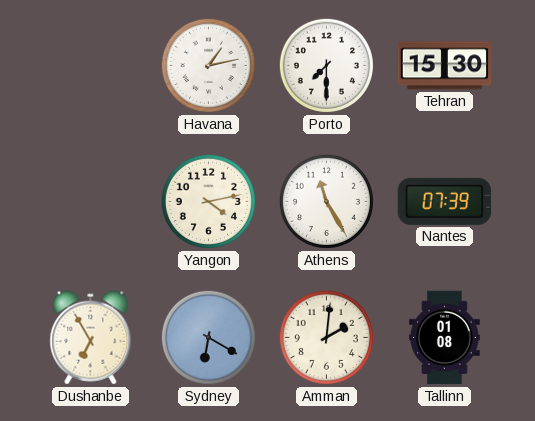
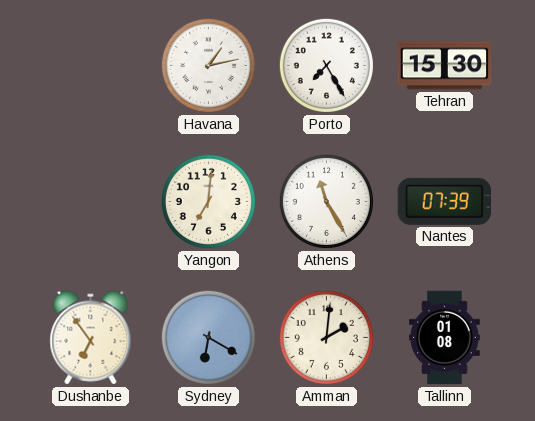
Porto: 7:30 -> 7:25
Yangon: 4:13 -> 7:01
Dushanbe: 6:55 -> 6:54
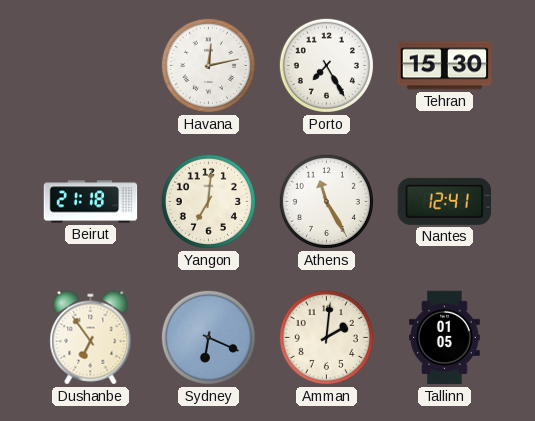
Havana: 1:13 -> 12:13
Beirut: none -> 21:18
Nantes: 07:39 -> 12:41
Sydney: 6:20 -> 6:19
Tallinn: 01:08 -> 01:05
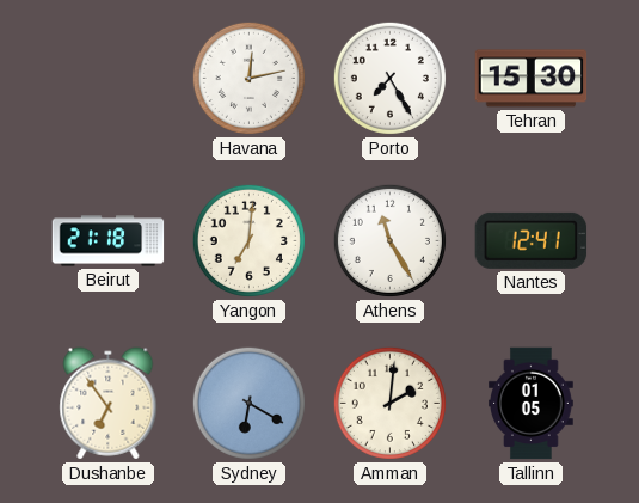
Sydney: 6:19 -> 6:20
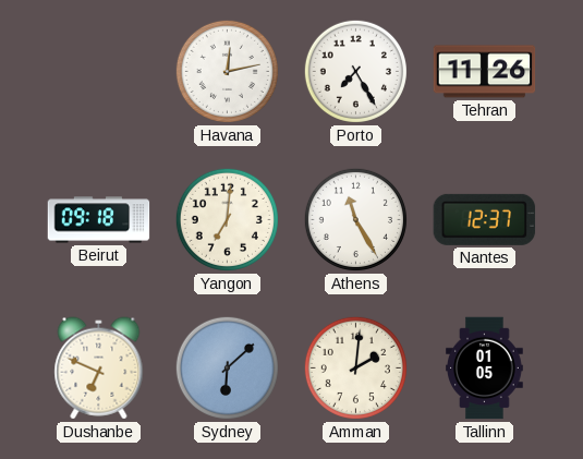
Tehran: 15:30 -> 11:26
Beirut: 21:18 -> 09:18
Nantes: 12:41 -> 12:37
Dushanbe: 6:54 -> 6:49
Sydney: 6:20 -> 6:08
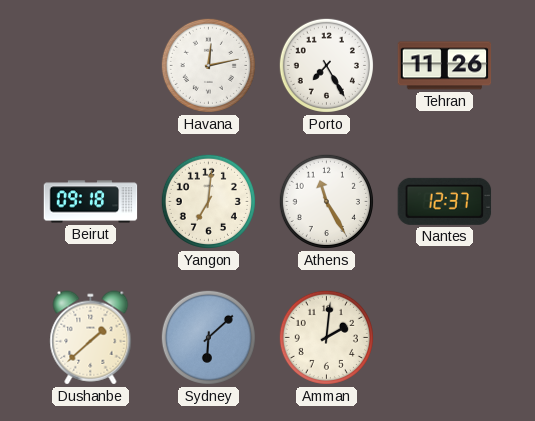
Dushanbe: 6:49 -> 1:38
Tallinn: 01:05 -> none
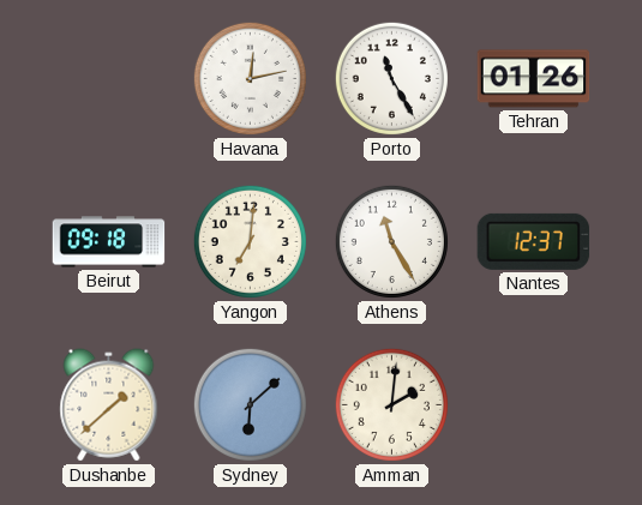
Porto: 7:25 -> 11:25
Tehran: 11:26 -> 01:26
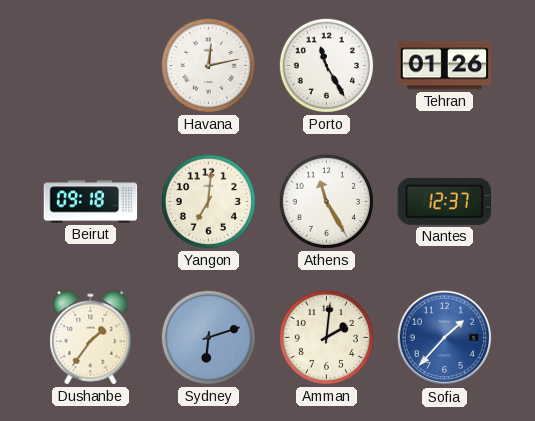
Dushanbe: 1:38 -> 1:36
Sydney: 6:08 -> 6:12
Sofia: none -> 1:37
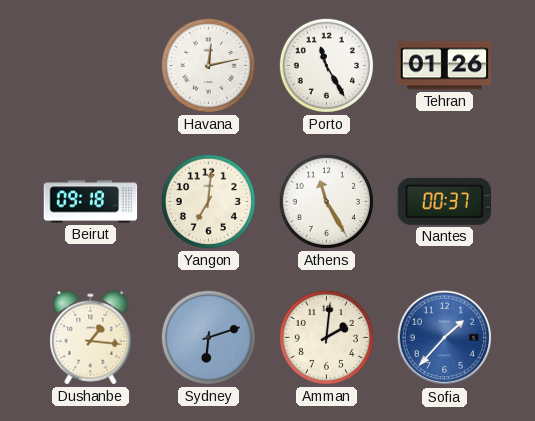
Nantes: 12:37 -> 00:37
Dushanbe: 1:36 -> 1:16
